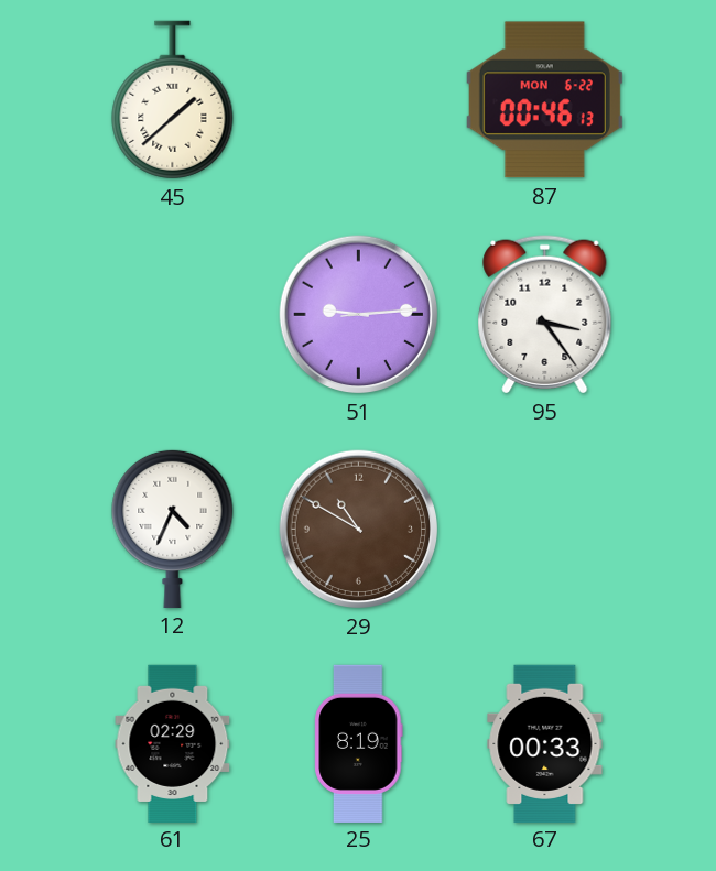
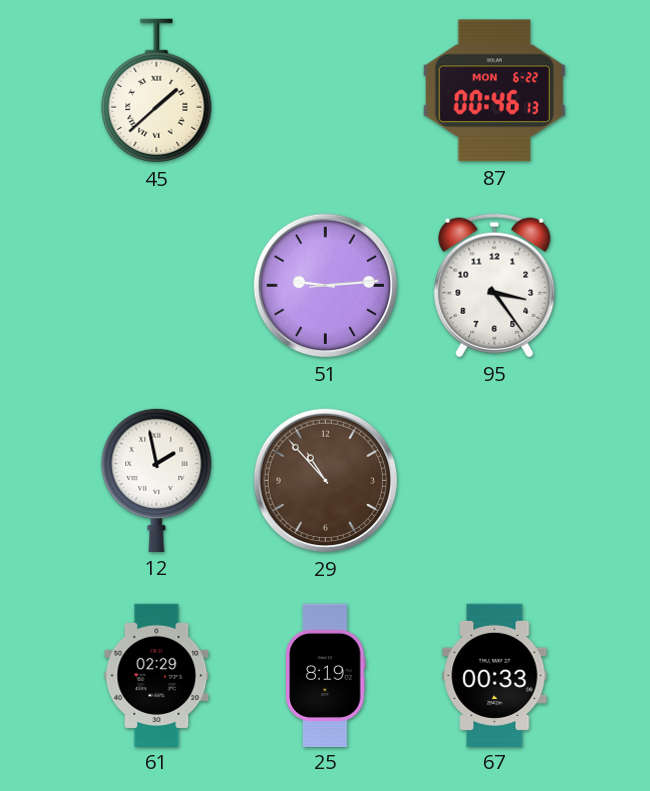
12: 4:34 -> 1:58
29: 10:50 -> 10:53
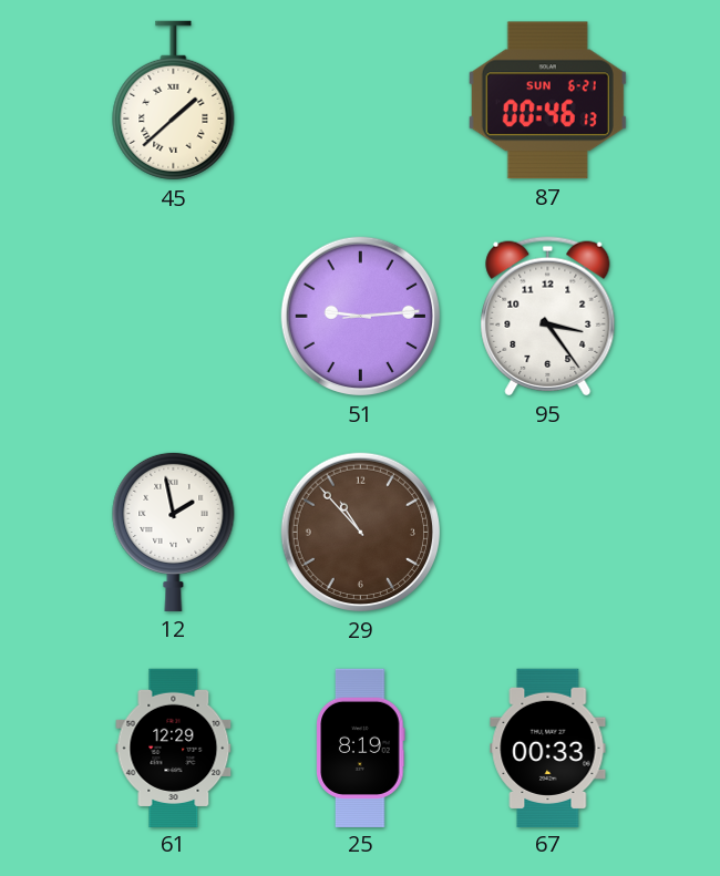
87 date: MON 6-22 -> SUN 6-21
61: 02:29 -> 12:29
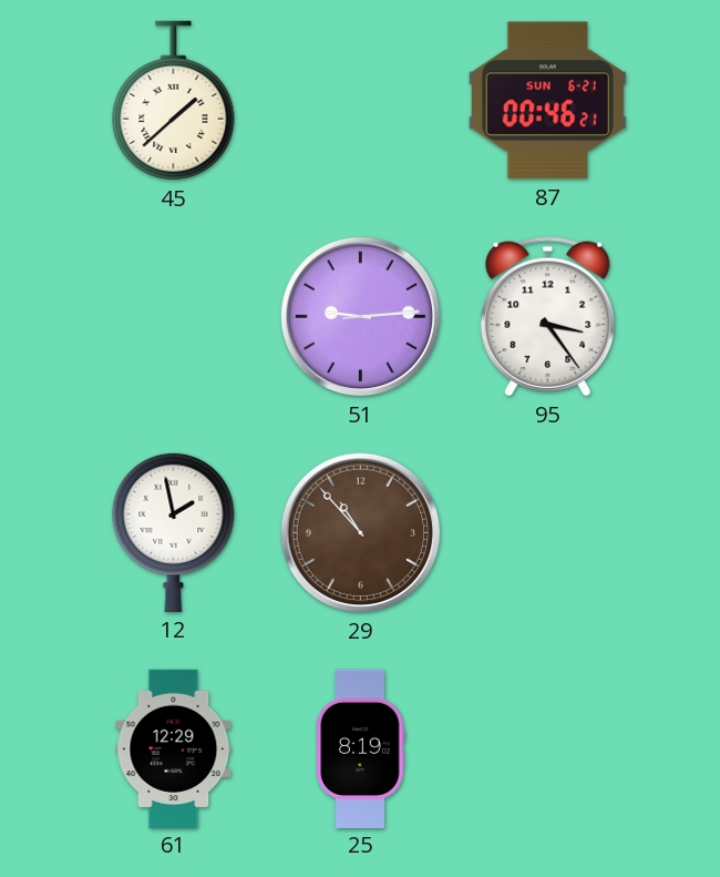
87: 00:46:13 -> 00:46:21
67: 00:33 -> none
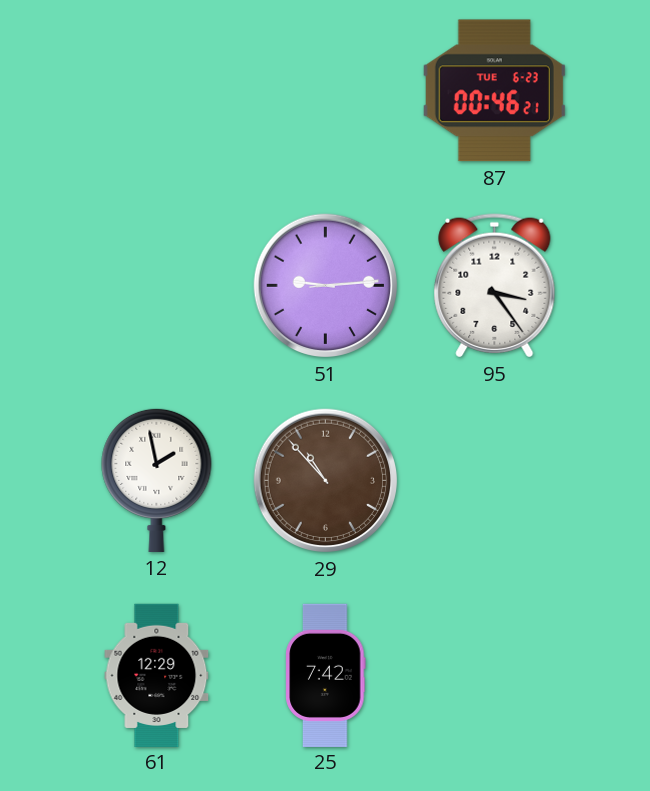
45: 1:38 -> none
87 date: SUN 6-21 -> TUE 6-23
25: 8:19 -> 7:42
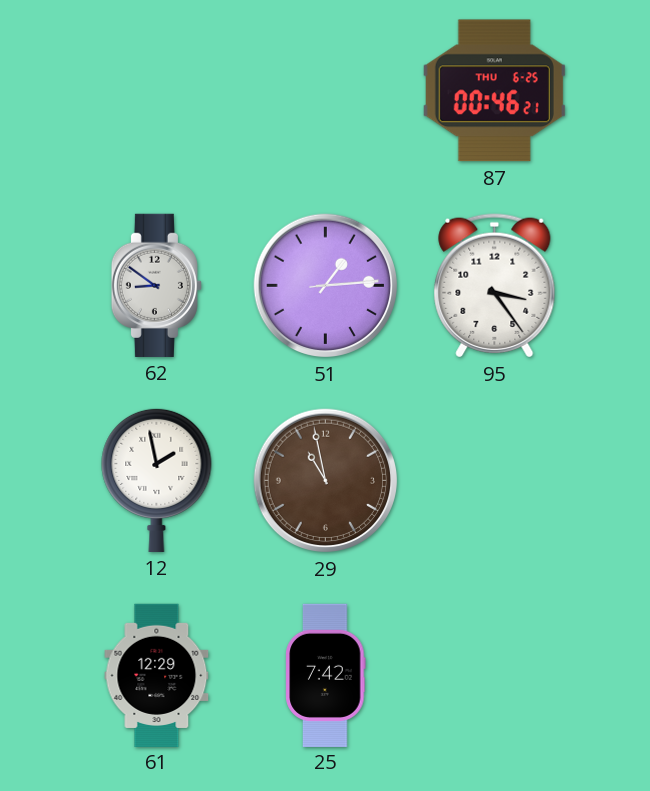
87 date: TUE 6-23 -> THU 6-25
62: none -> 8:51
51: 9:14 -> 1:14
29: 10:53 -> 10:58
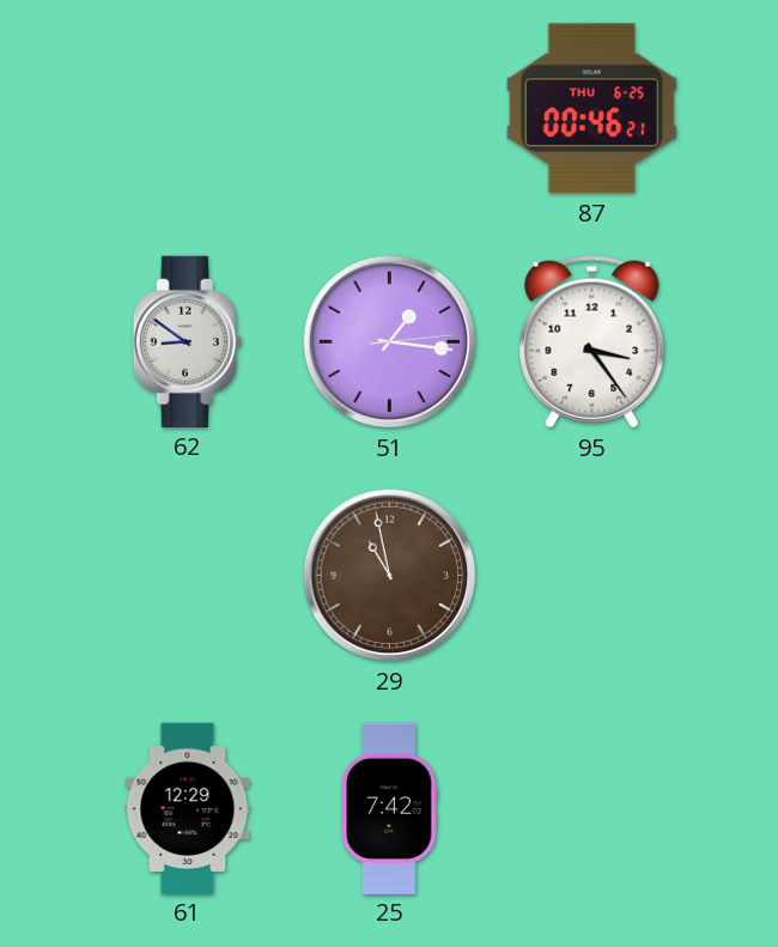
51: 1:14 -> 1:16
12: 1:58 -> none
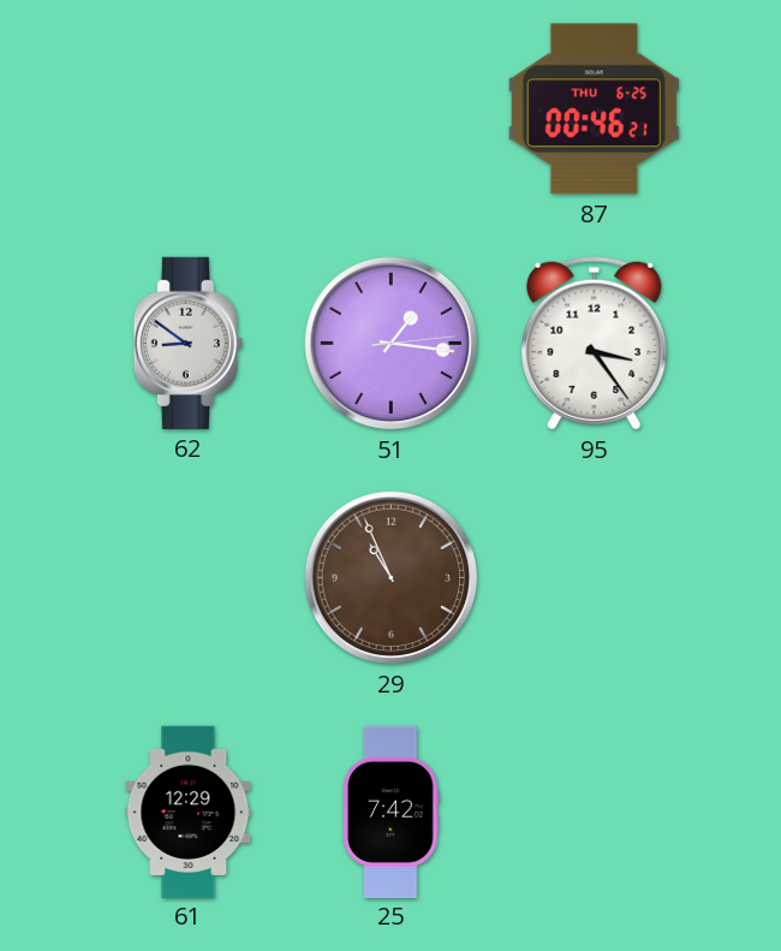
29: 10:58 -> 10:56
